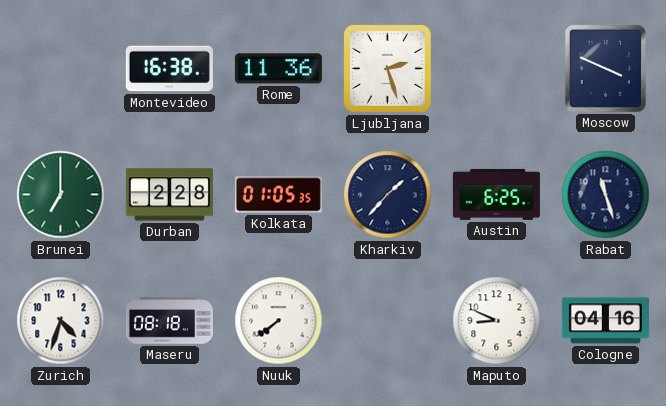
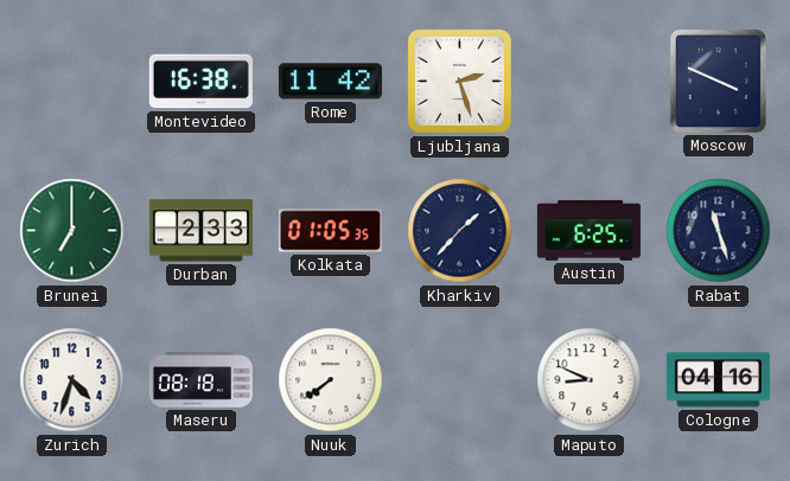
Rome: 11:36 -> 11:42
Durban: 2:28 -> 2:33
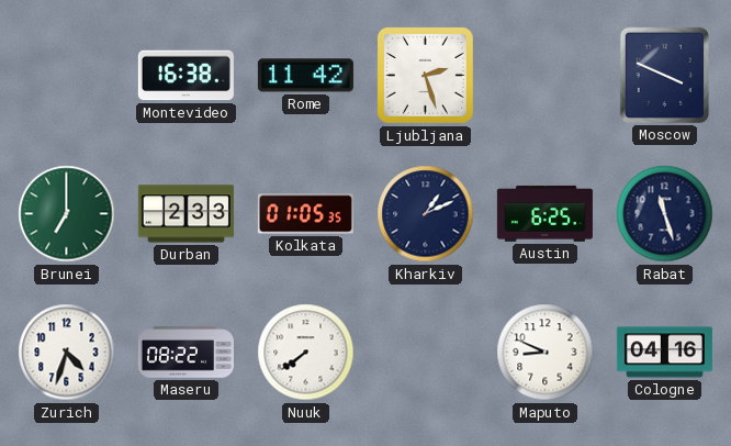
Kharkiv: 1:37 -> 1:11
Maseru: 08:18 -> 08:22
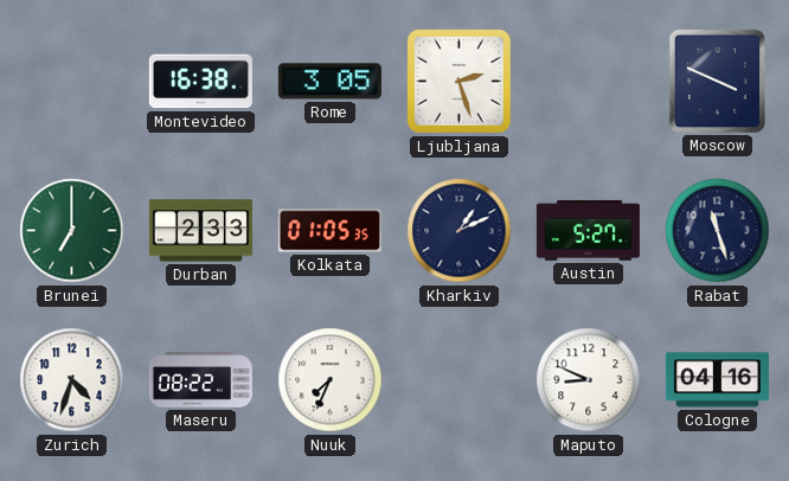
Rome: 11:42 -> 3:05
Austin: 6:25 -> 5:27
Nuuk: 7:39 -> 7:34
